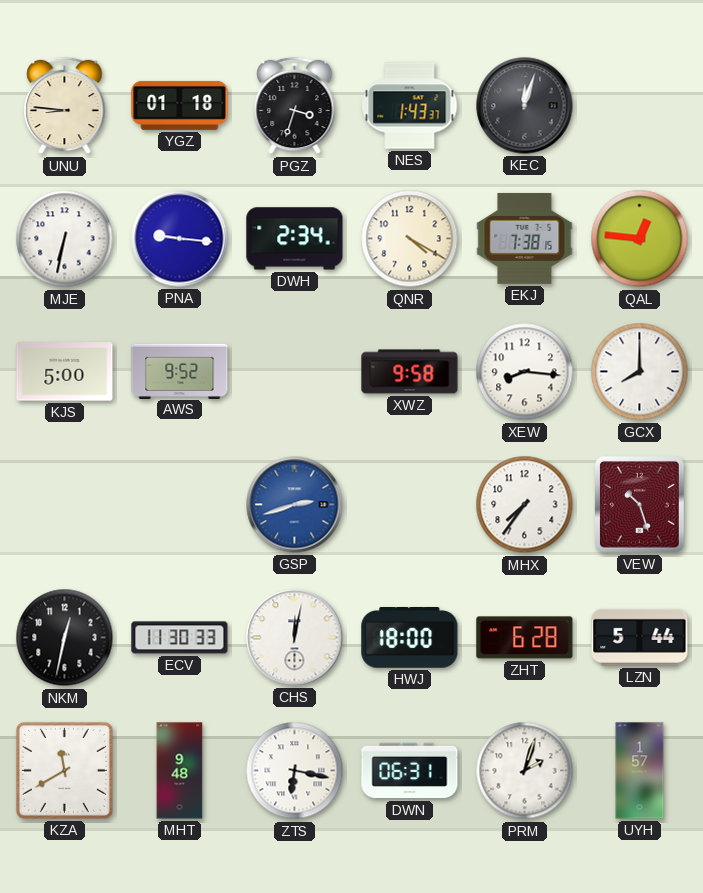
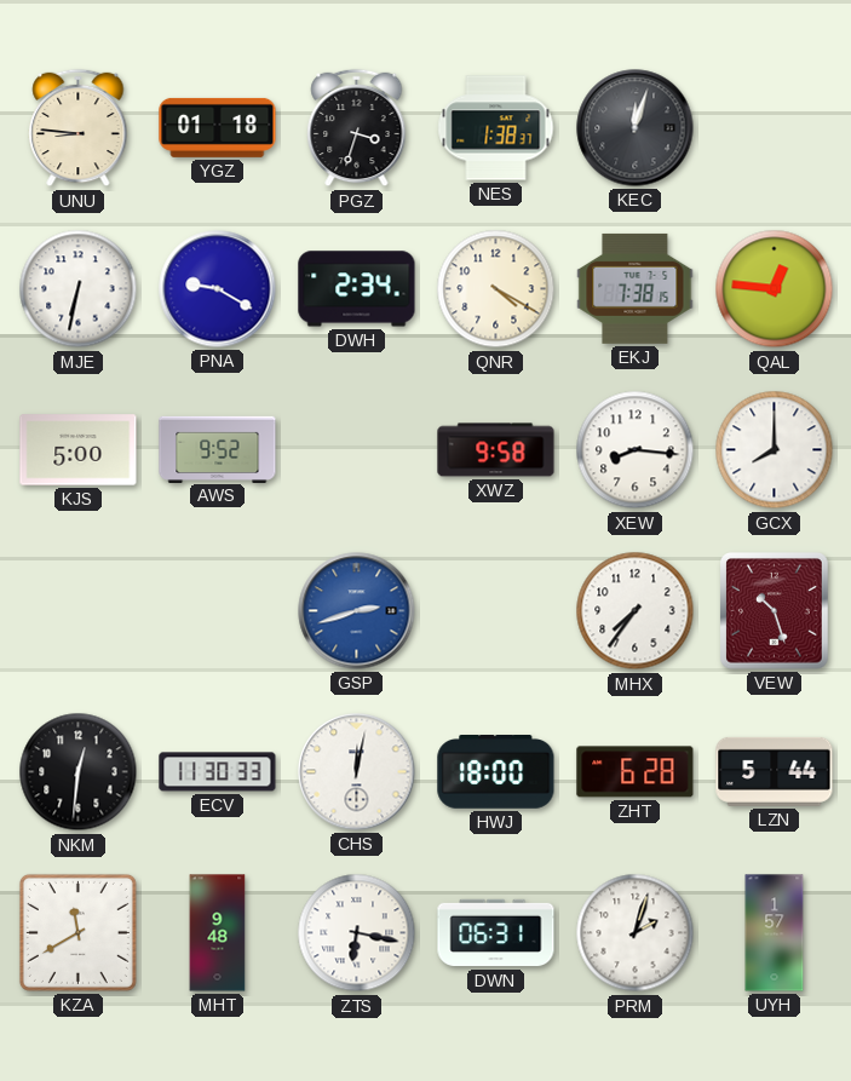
NES: 1:43 -> 1:38
PNA: 9:16 -> 9:20
NKM: 12:32 -> 12:31
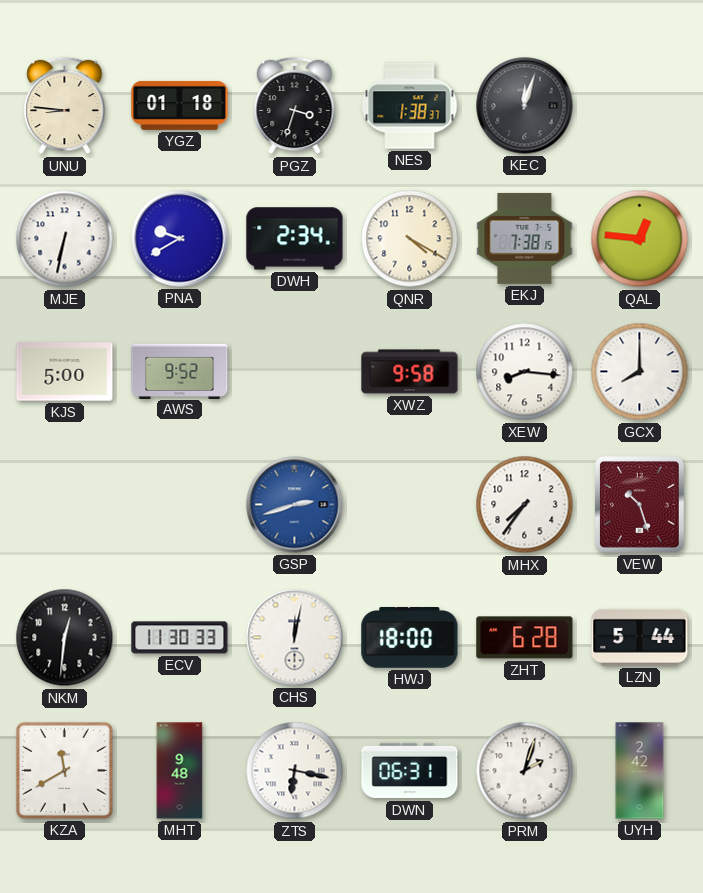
PNA: 9:20 -> 9:40
UYH: 1:57 -> 2:42
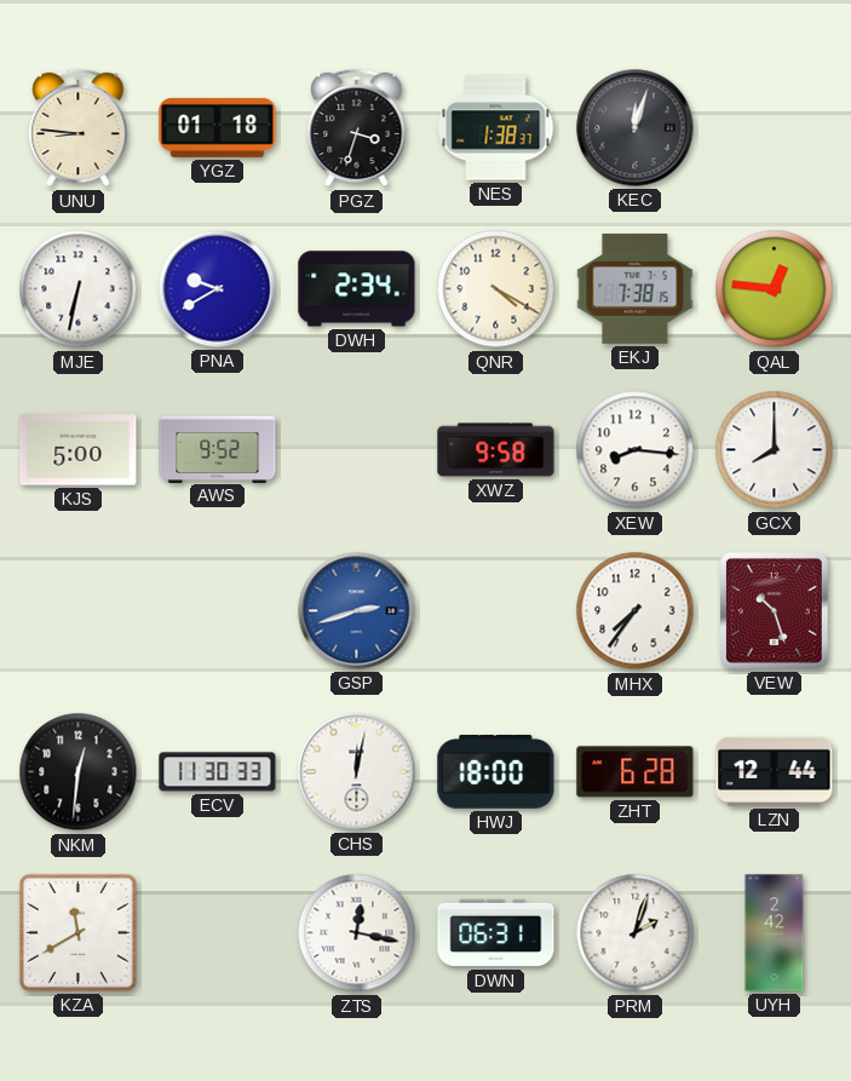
LZN: 5:44 -> 12:44
MHT: 9:48 -> none
ZTS: 6:17 -> 12:17
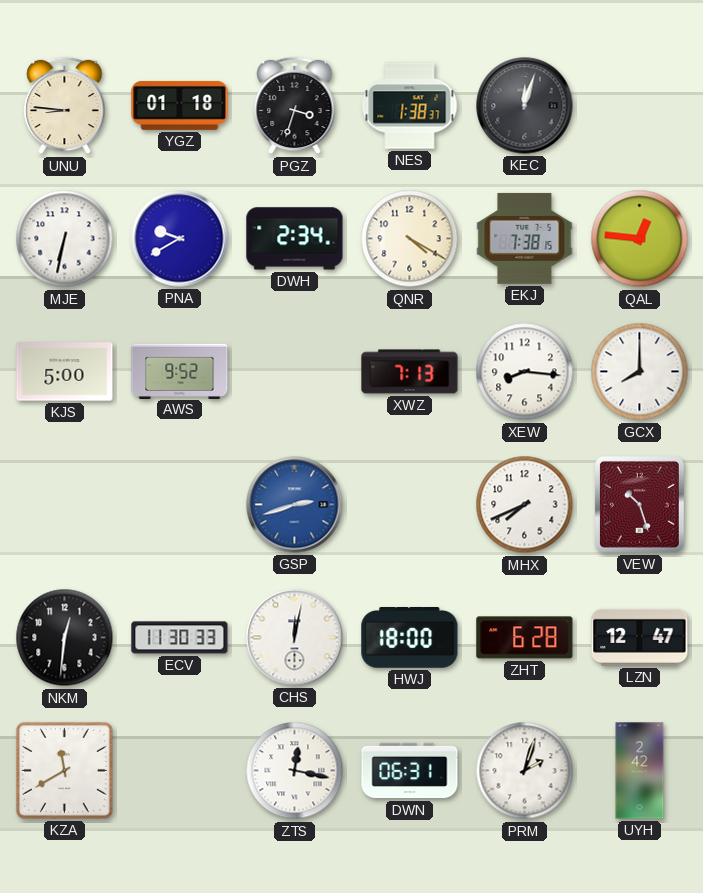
XWZ: 9:58 -> 7:13
MHX: 7:36 -> 7:41
LZN: 12:44 -> 12:47
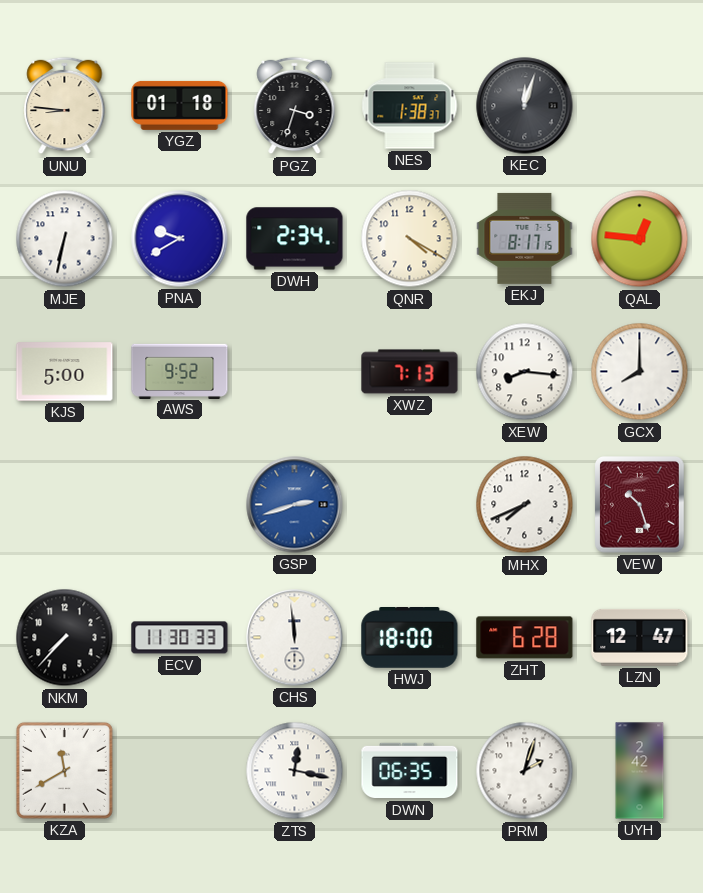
EKJ: 7:38 -> 8:17
NKM: 12:31 -> 7:37
CHS: 12:02 -> 11:59
DWN: 06:31 -> 06:35
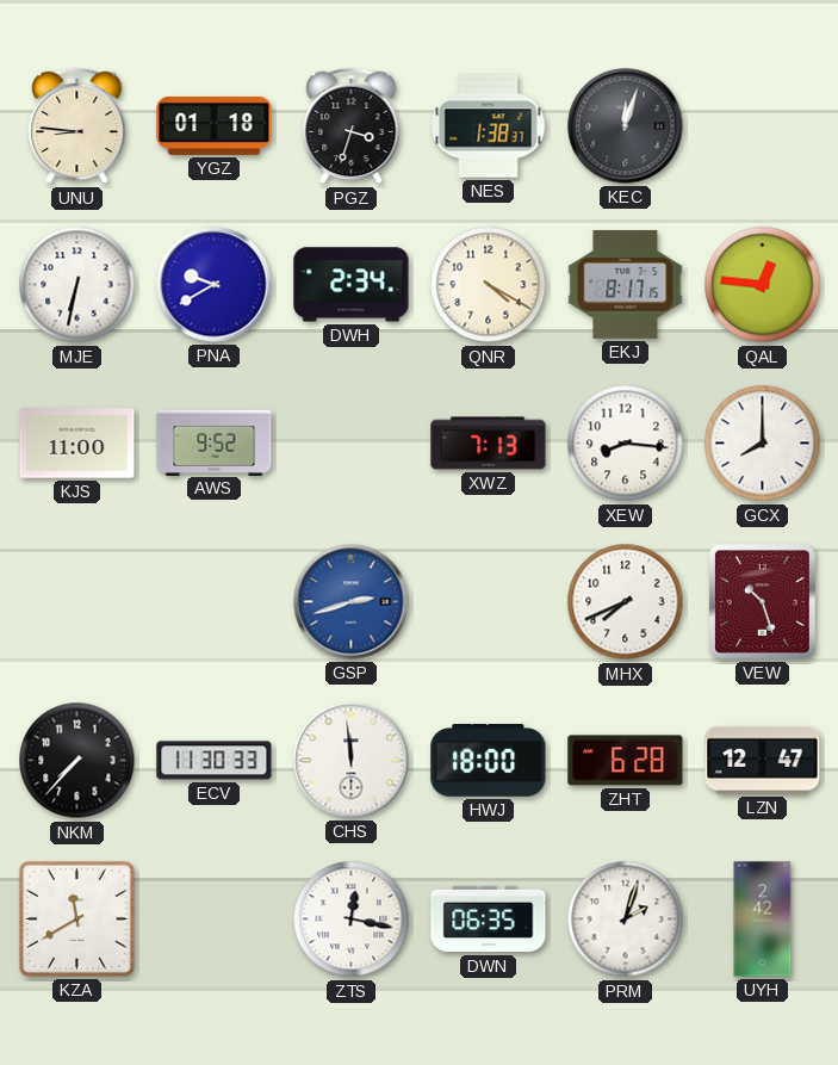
KJS: 5:00 -> 11:00
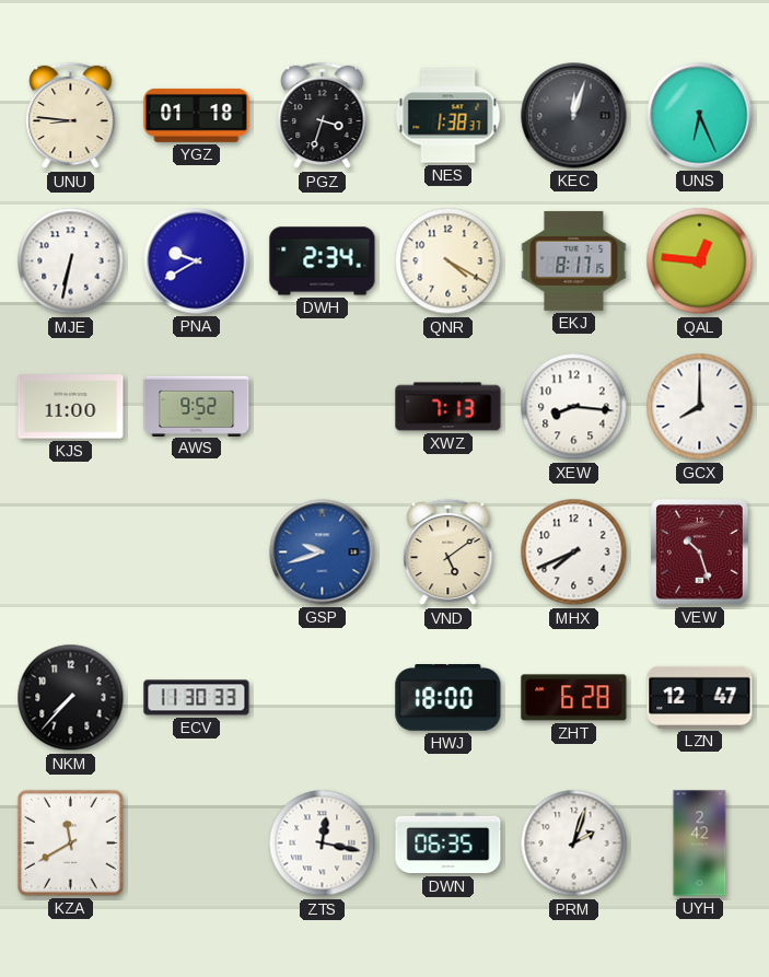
UNS: none -> 6:26
GSP: 2:42 -> 9:42
VND: none -> 5:09
CHS: 11:59 -> none
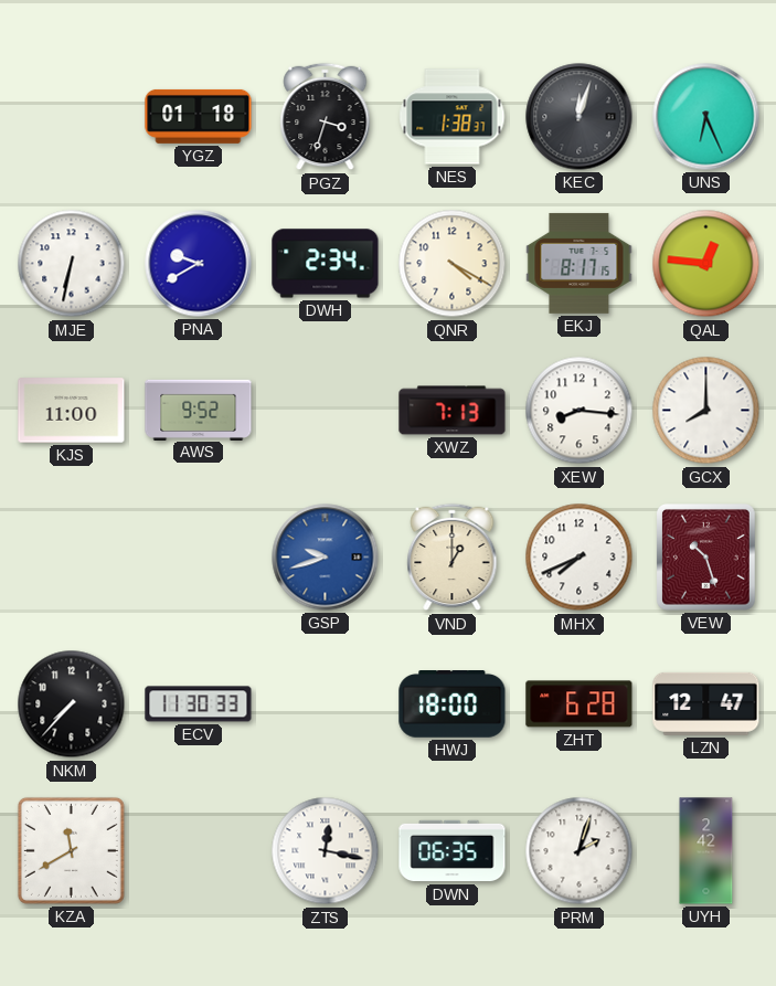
UNU: 8:46 -> none
VND: 5:09 -> 1:00
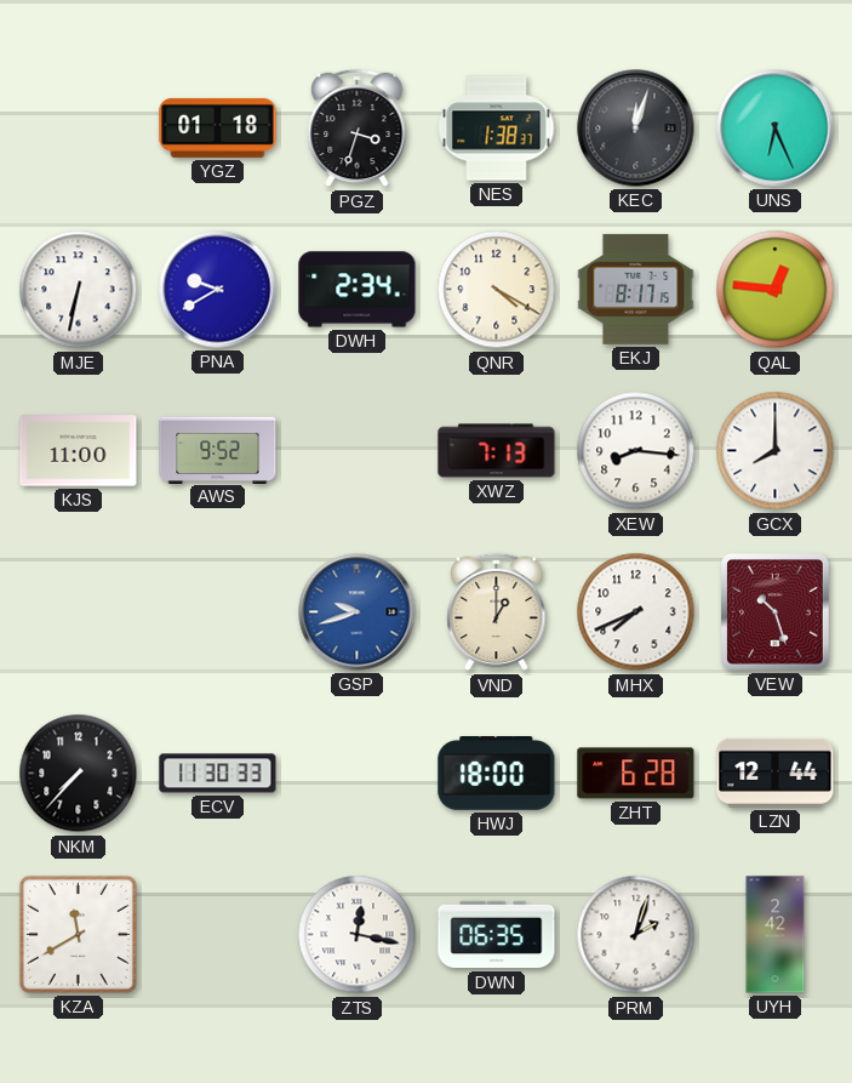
LZN: 12:47 -> 12:44
